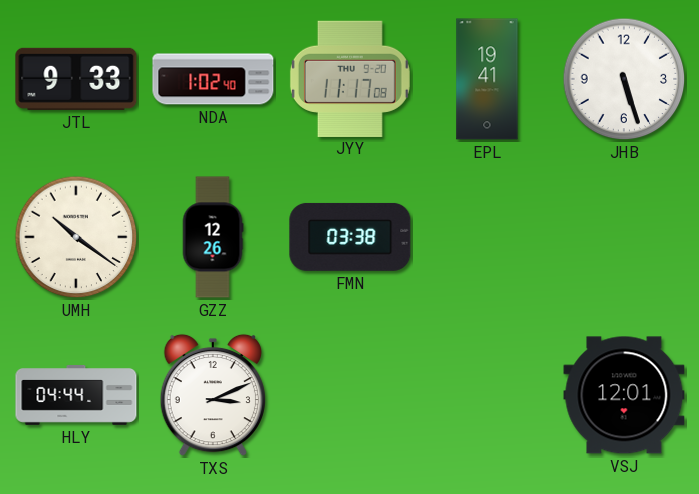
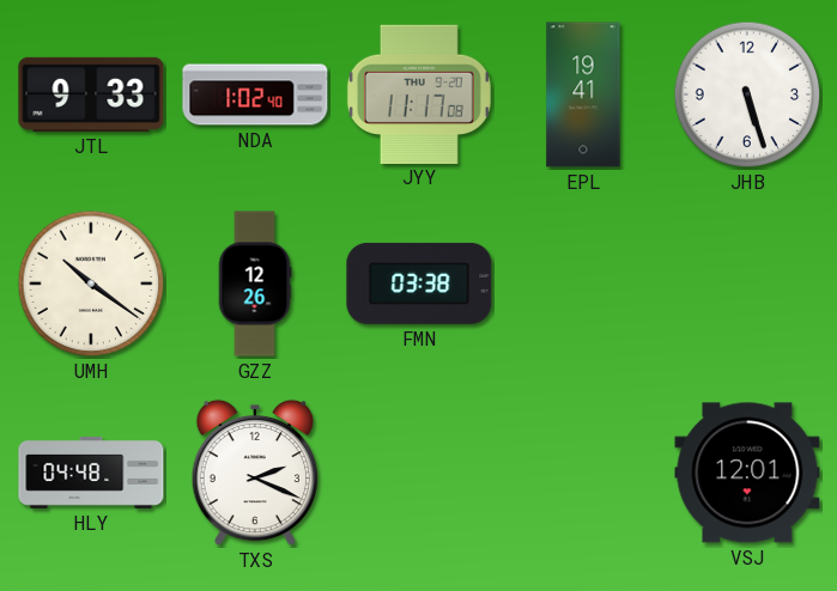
HLY: 04:44 -> 04:48
TXS: 3:11 -> 2:19
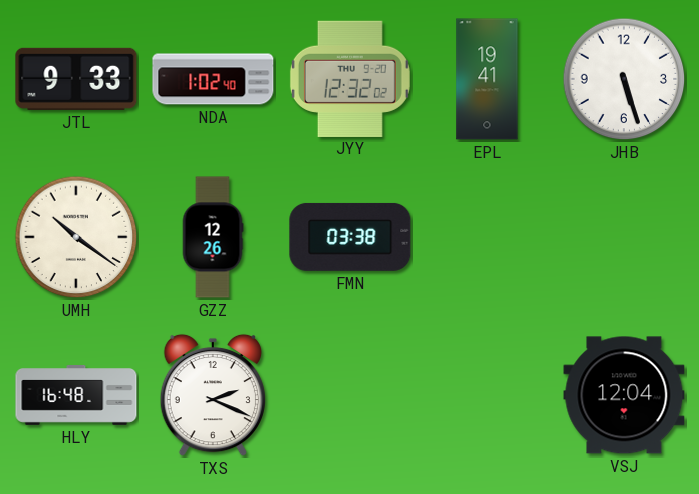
JYY: 11:17 -> 12:32
HLY: 04:48 -> 16:48
VSJ: 12:01 -> 12:04
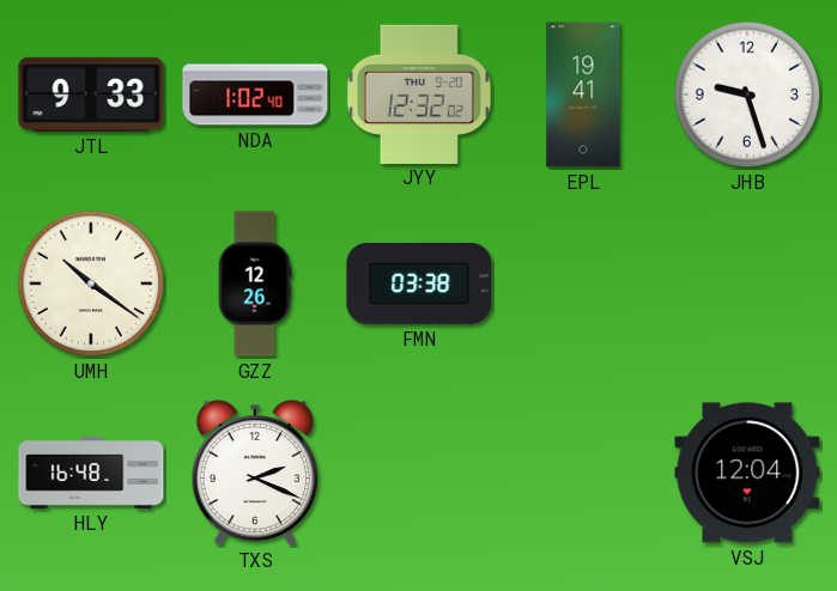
JHB: 5:27 -> 9:27
